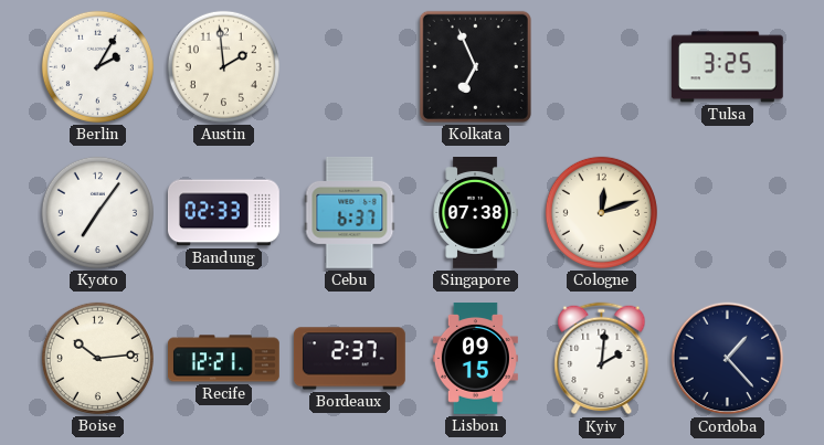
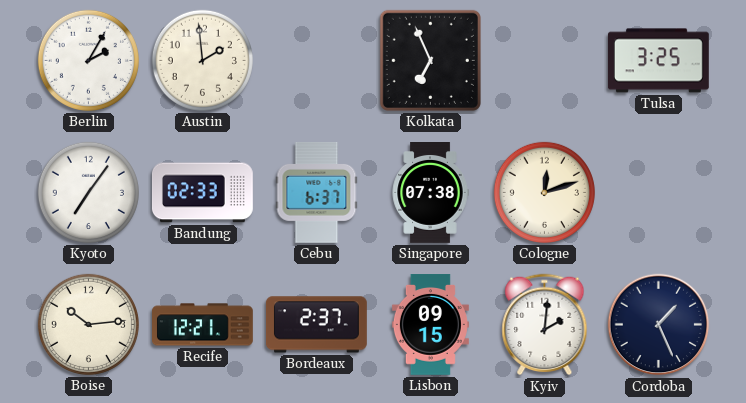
Cordoba: 1:23 -> 1:26
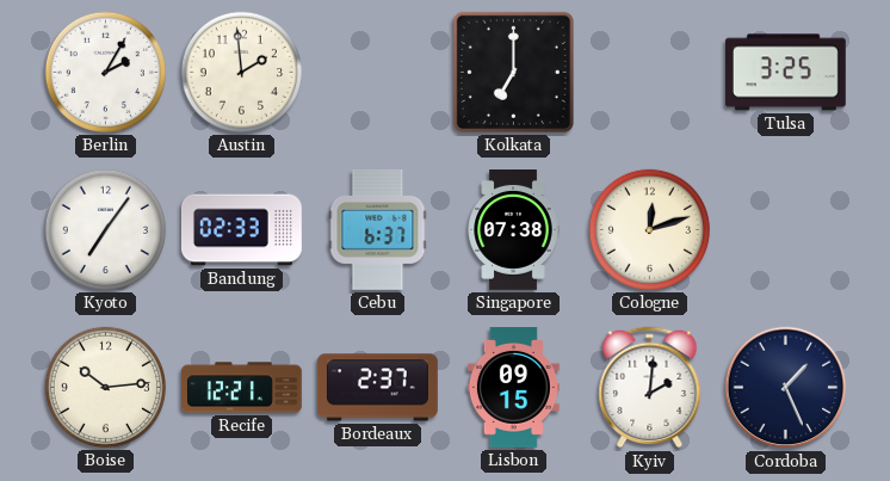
Kolkata: 6:56 -> 7:00
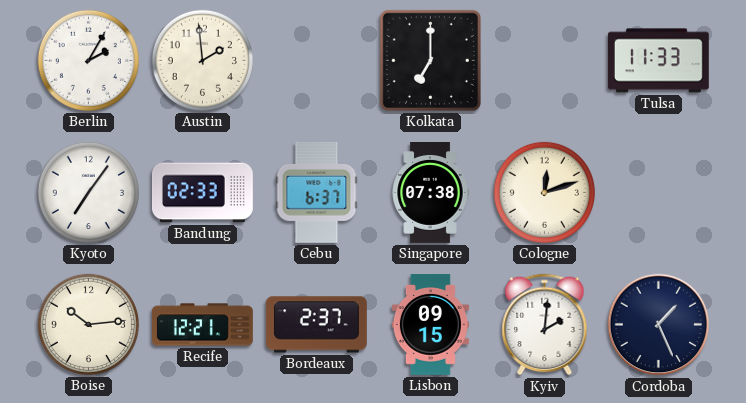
Tulsa: 3:25 -> 11:33
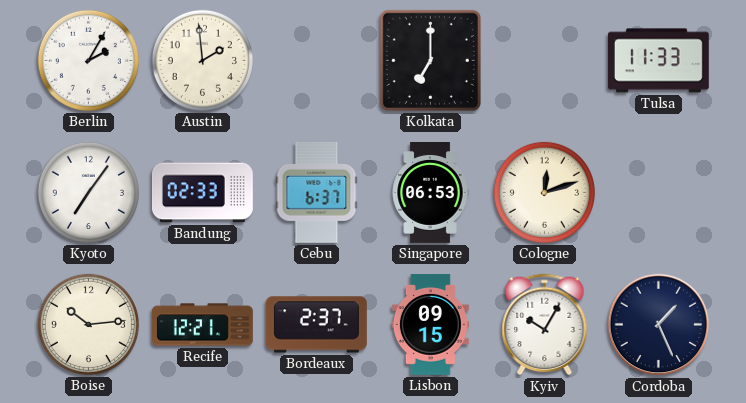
Singapore: 07:38 -> 06:53
Kyiv: 2:01 -> 10:05
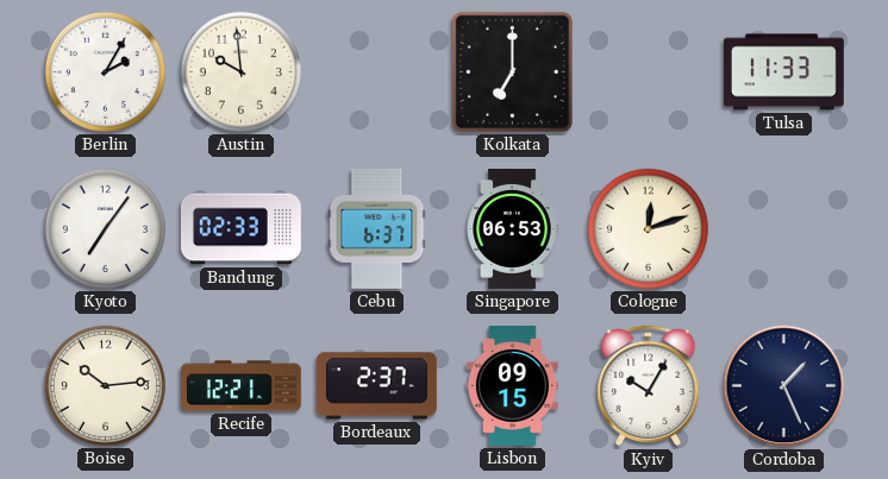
Austin: 1:59 -> 9:59
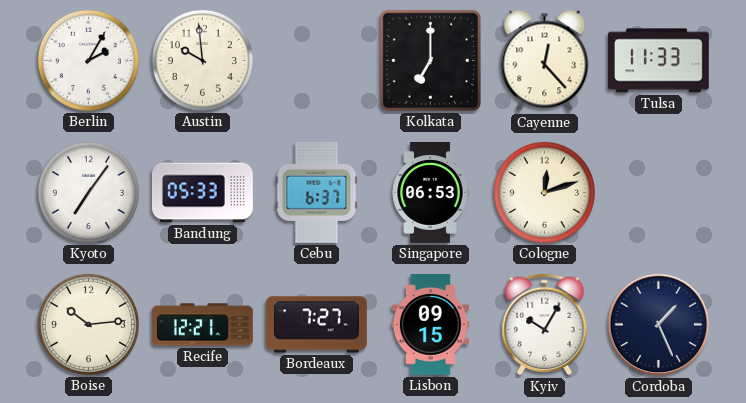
Cayenne: none -> 12:23
Bandung: 02:33 -> 05:33
Bordeaux: 2:37 -> 7:27
